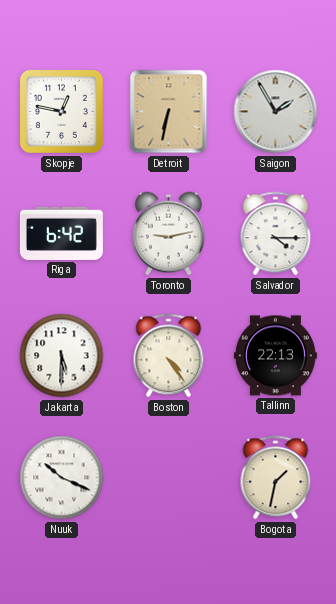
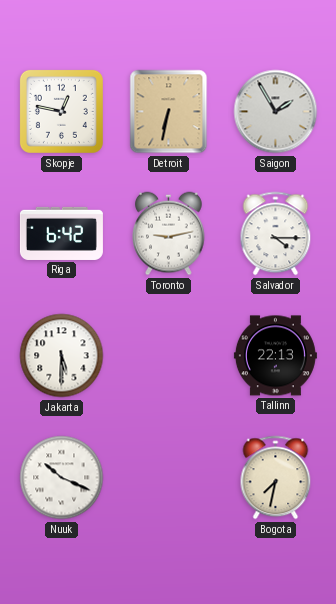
Boston: 4:24 -> none
Bogota: 1:32 -> 7:32
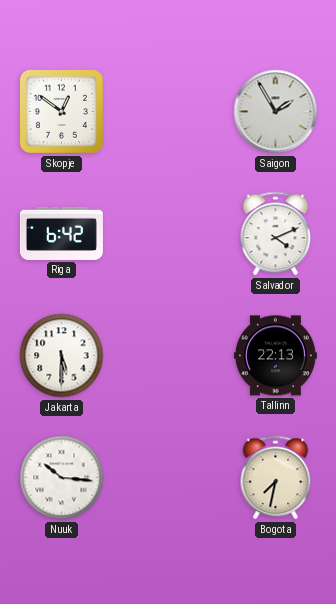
Skopje: 12:47 -> 12:51
Detroit: 6:32 -> none
Toronto: 9:13 -> none
Salvador: 4:15 -> 4:11
Nuuk: 10:19 -> 10:16
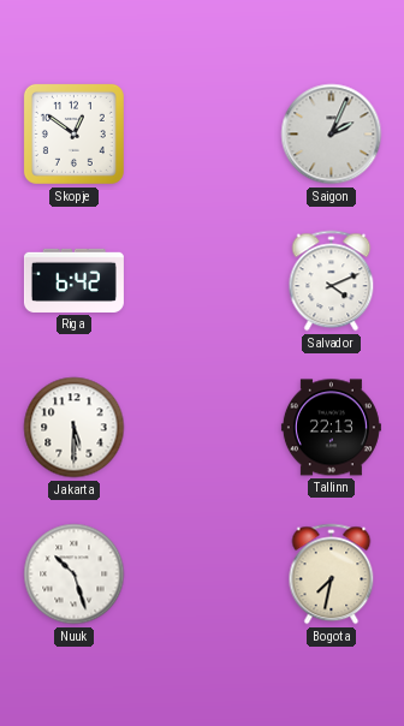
Saigon: 1:55 -> 2:04
Nuuk: 10:16 -> 10:27
